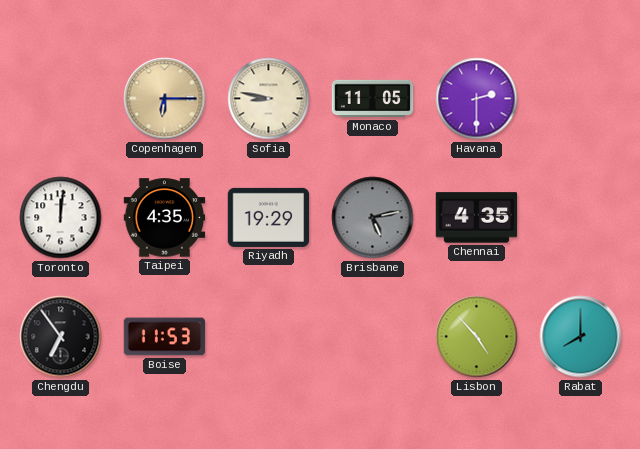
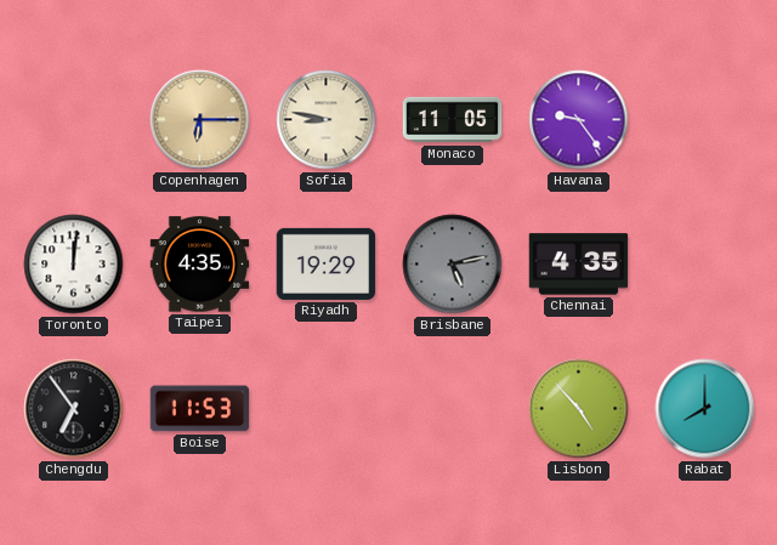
Havana: 2:30 -> 9:24
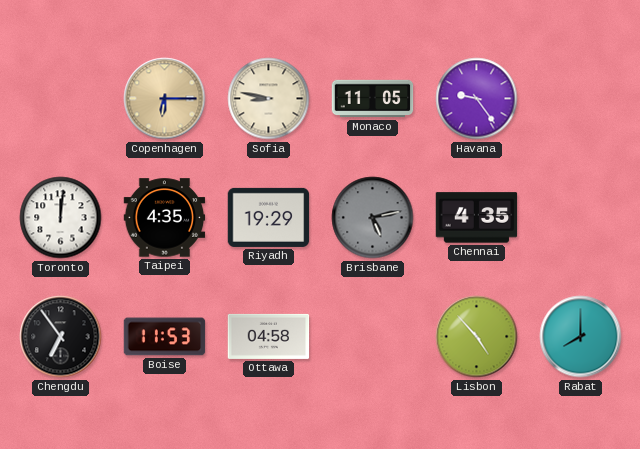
Ottawa: none -> 04:58
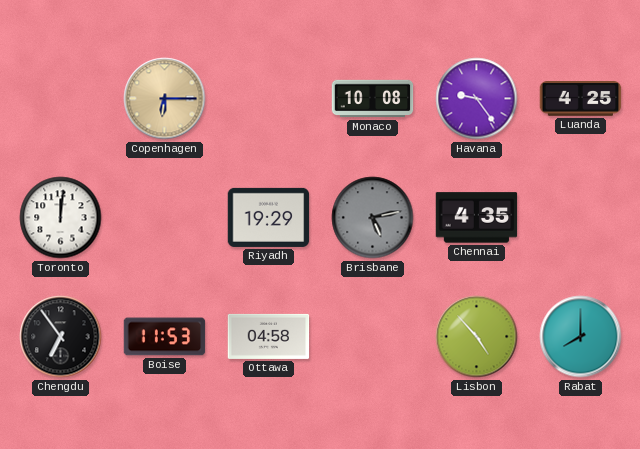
Sofia: 8:47 -> none
Monaco: 11:05 -> 10:08
Luanda: none -> 4:25
Taipei: 4:35 -> none
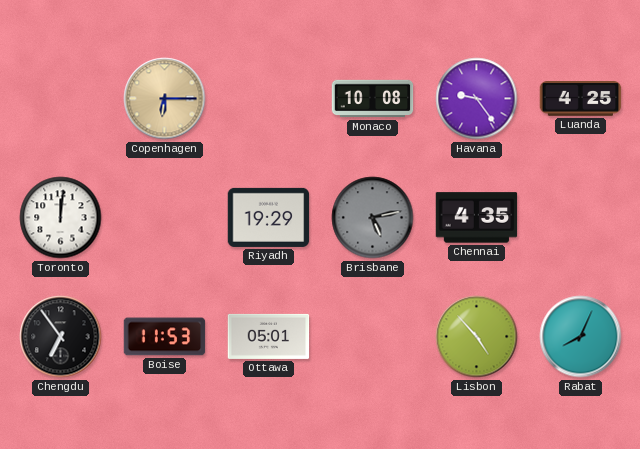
Ottawa: 04:58 -> 05:01
Rabat: 8:00 -> 8:04
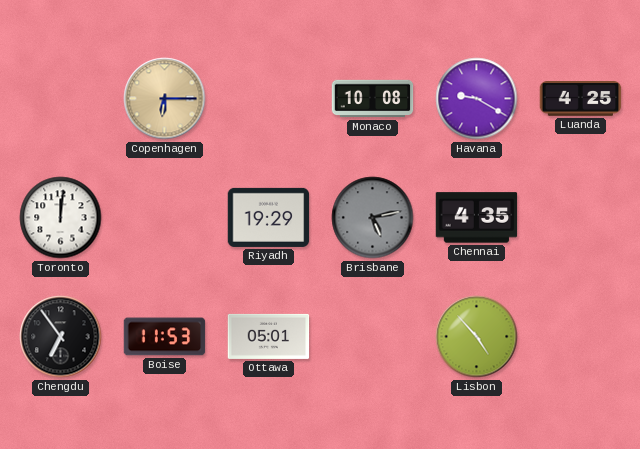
Havana: 9:24 -> 9:20
Rabat: 8:04 -> none
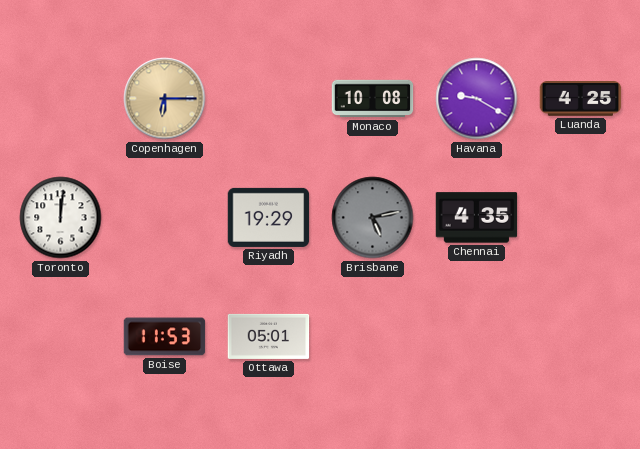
Chengdu: 6:54 -> none
Lisbon: 4:53 -> none
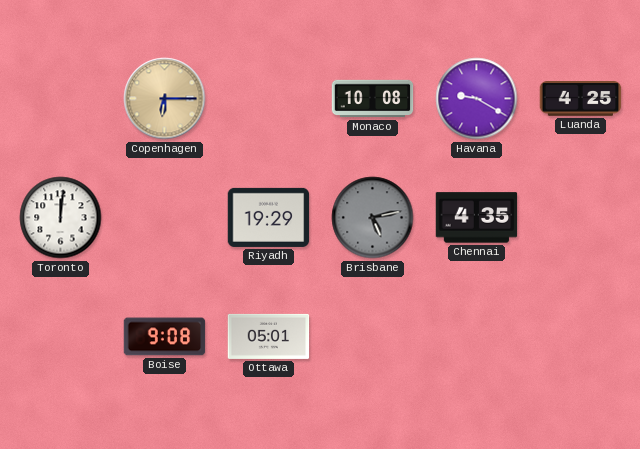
Boise: 11:53 -> 9:08
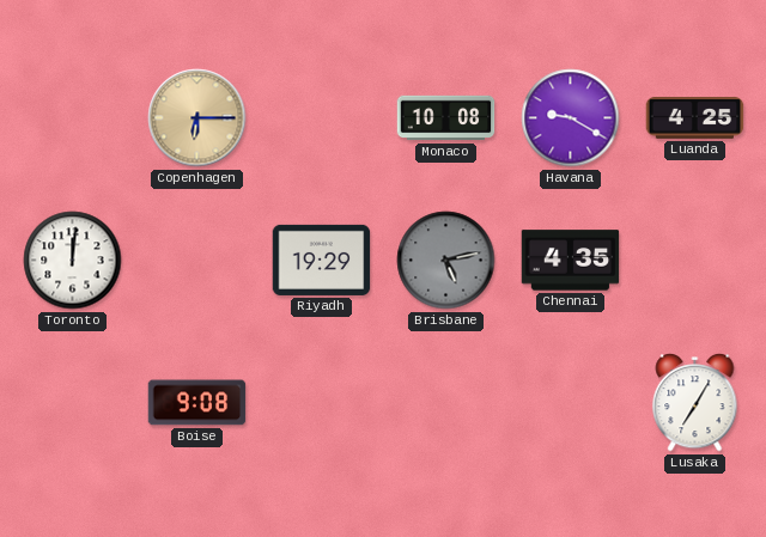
Ottawa: 05:01 -> none
Lusaka: none -> 7:05
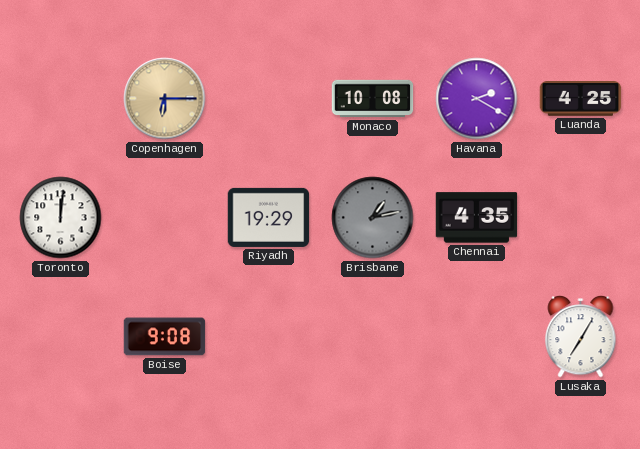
Havana: 9:20 -> 2:20
Brisbane: 5:13 -> 1:13
